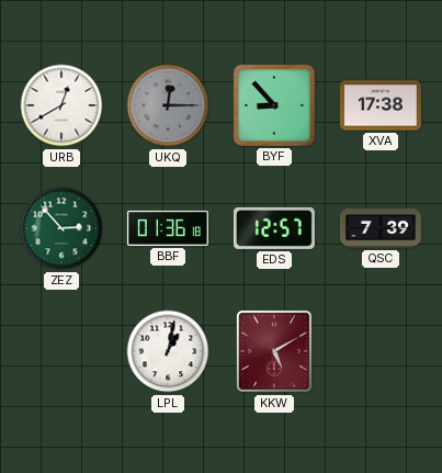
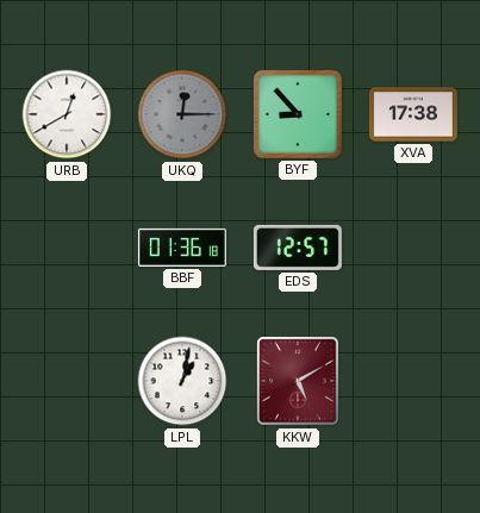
ZEZ: 2:53 -> none
QSC: 7:39 -> none
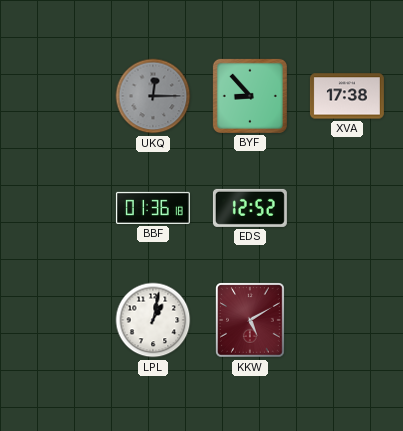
URB: 12:40 -> none
EDS: 12:57 -> 12:52
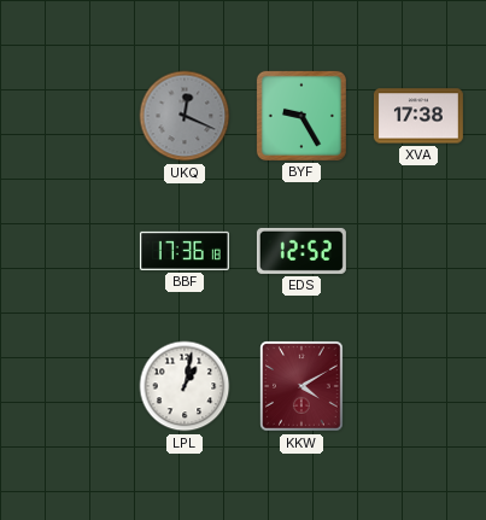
UKQ: 12:15 -> 12:19
BYF: 8:53 -> 9:25
BBF: 01:36 -> 17:36
KKW: 5:10 -> 4:10
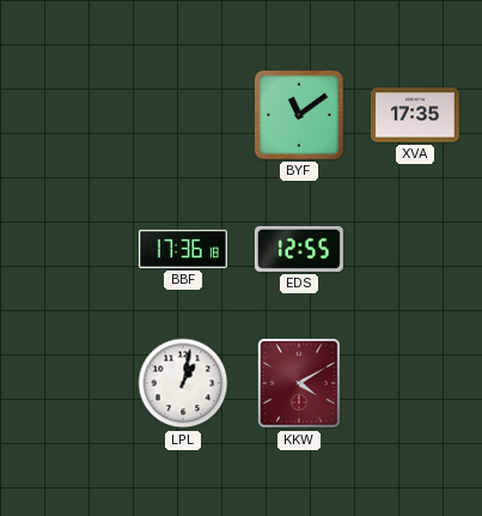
UKQ: 12:19 -> none
BYF: 9:25 -> 11:09
XVA: 17:38 -> 17:35
EDS: 12:52 -> 12:55
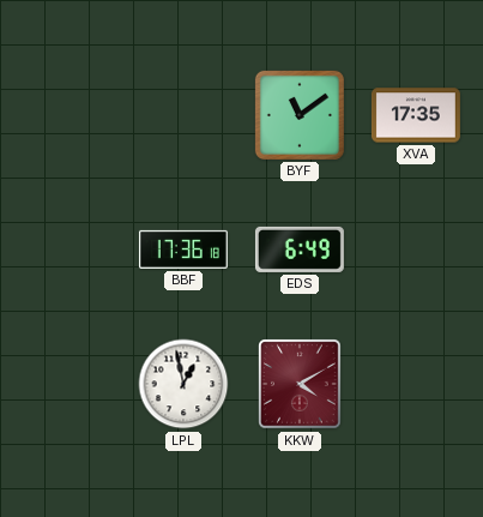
EDS: 12:55 -> 6:49
LPL: 1:02 -> 12:58
